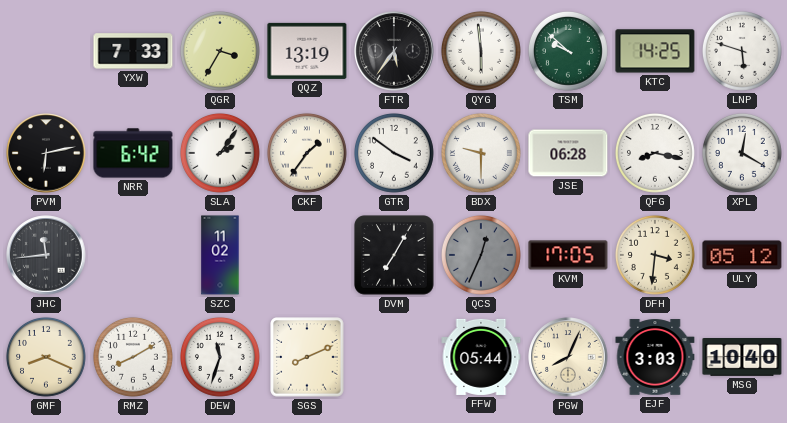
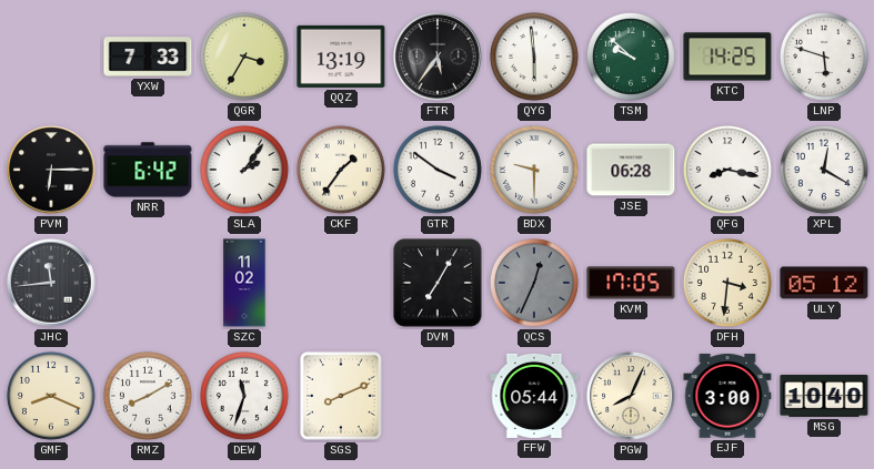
PVM: 6:13 -> 6:15
EJF: 3:03 -> 3:00
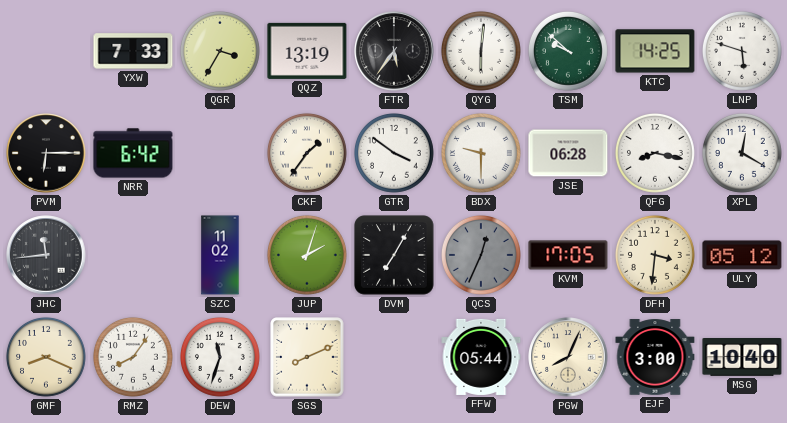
QYG: 5:59 -> 6:01
SLA: 2:06 -> none
JUP: none -> 2:03
RMZ: 8:10 -> 8:06
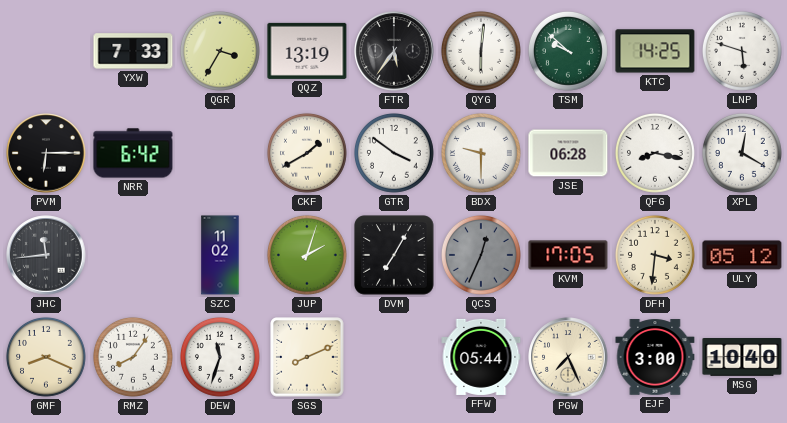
CKF: 1:36 -> 1:40
PGW: 8:04 -> 7:26
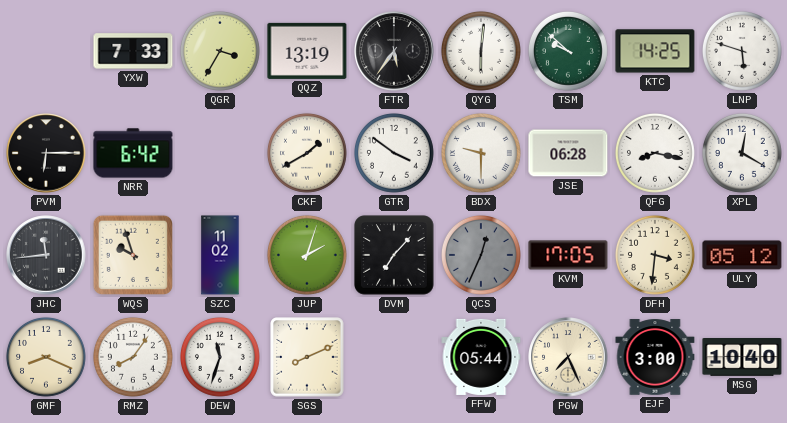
WQS: none -> 9:57
DVM: 7:05 -> 7:07
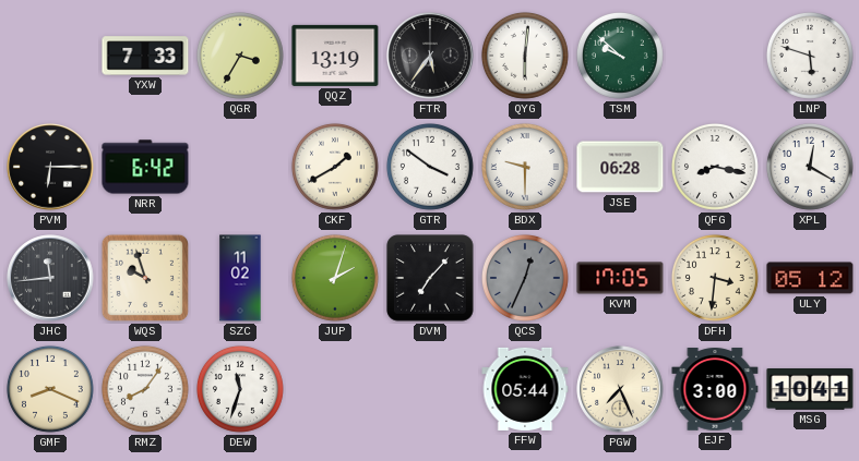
KTC: 14:25 -> none
SGS: 8:11 -> none
MSG: 10:40 -> 10:41
